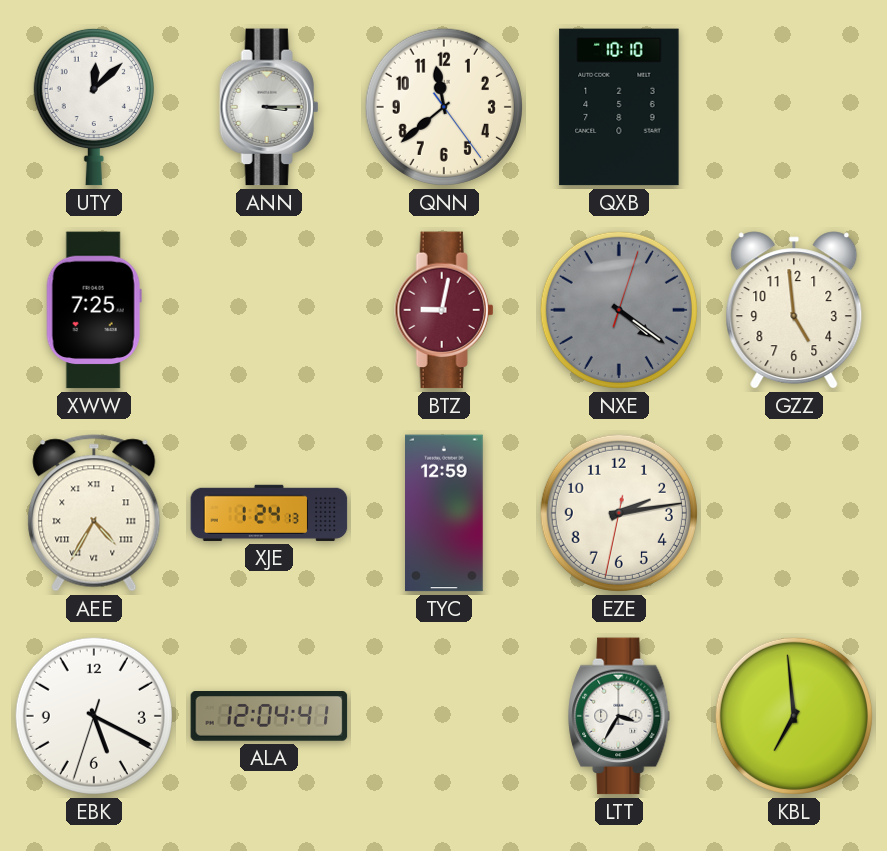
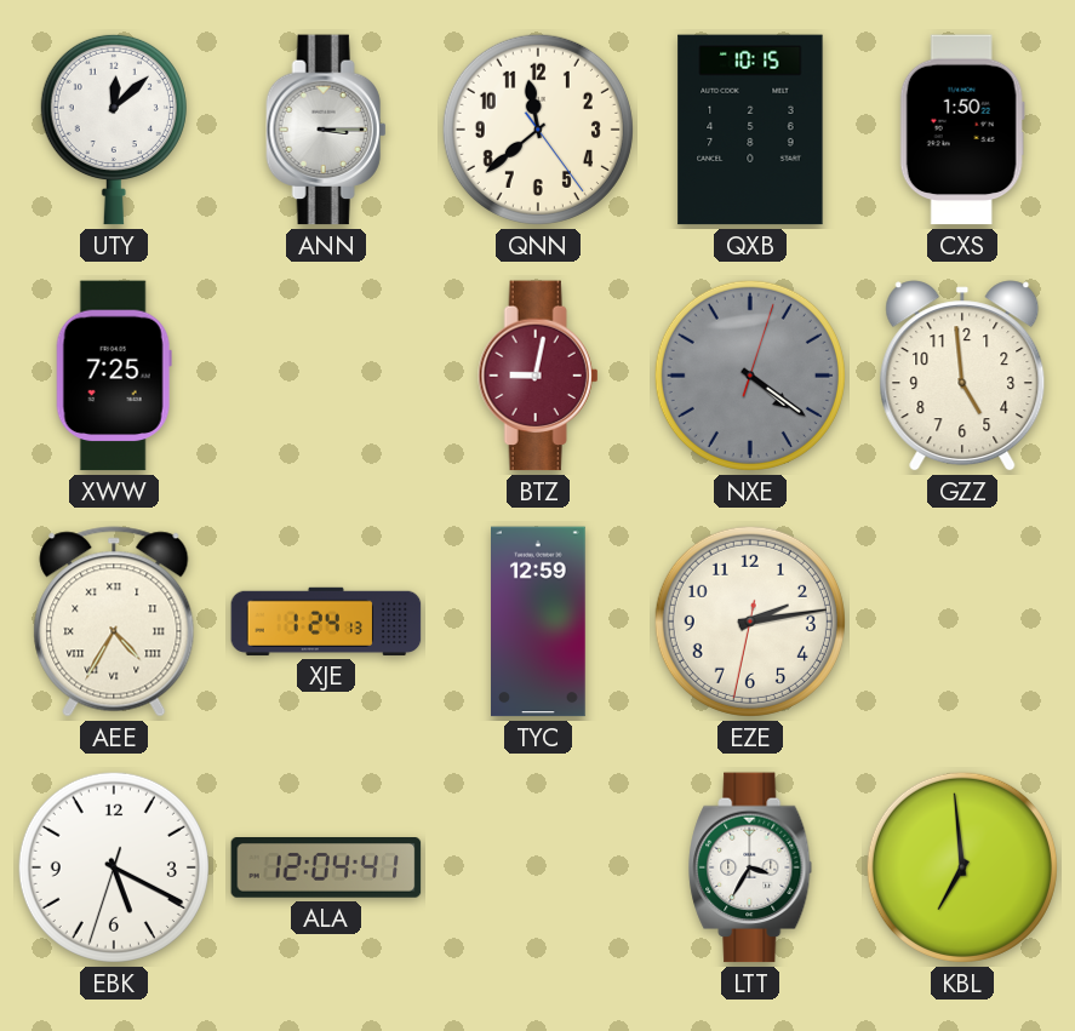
QXB: 10:10 -> 10:15
CXS: none -> 1:50
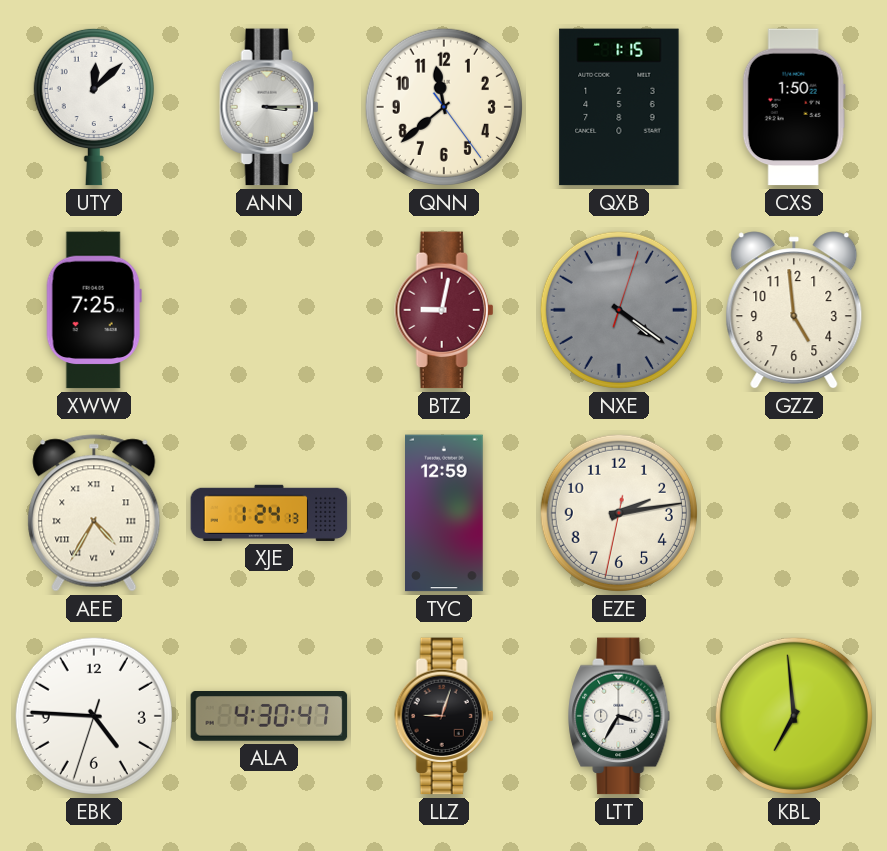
QXB: 10:15 -> 1:15
EBK: 5:19 -> 4:45
ALA: 12:04 -> 4:30
LLZ: none -> 9:03
